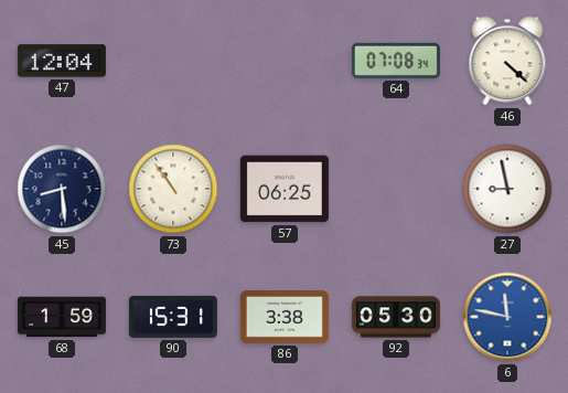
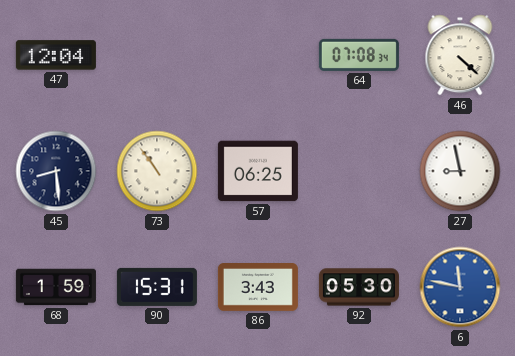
86: 3:38 -> 3:43
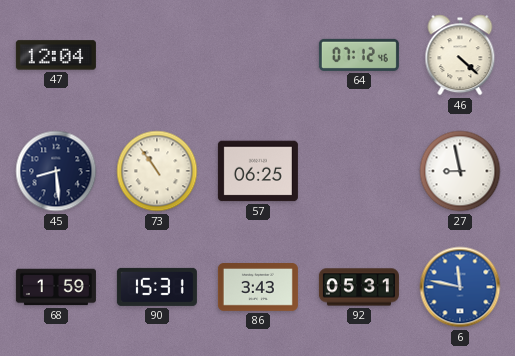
64: 07:08 -> 07:12
92: 05:30 -> 05:31
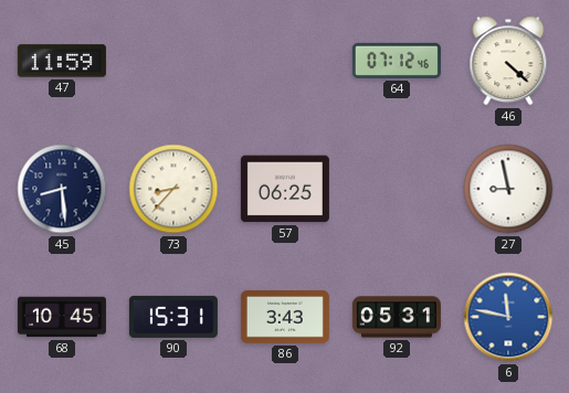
47: 12:04 -> 11:59
73: 10:54 -> 8:37
68: 1:59 -> 10:45
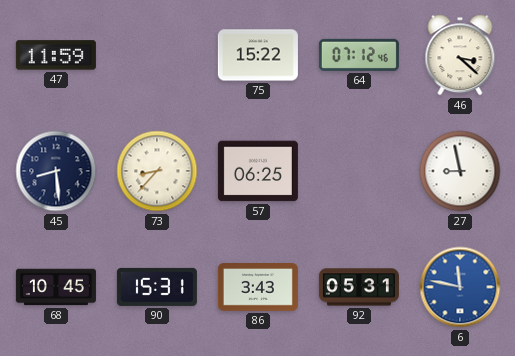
75: none -> 15:22
46: 4:22 -> 3:22
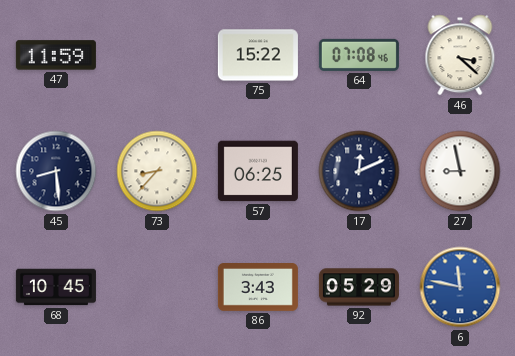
64: 07:12 -> 07:08
17: none -> 12:11
90: 15:31 -> none
92: 05:31 -> 05:29
